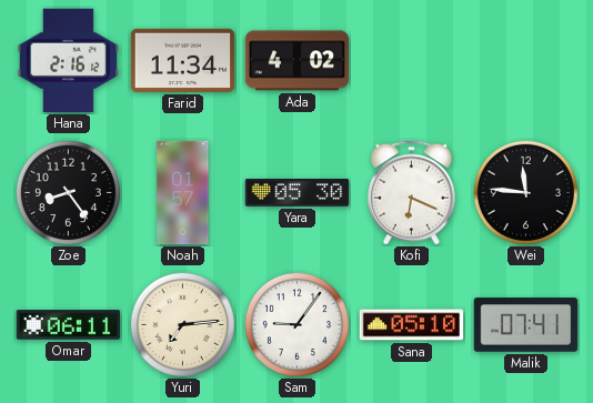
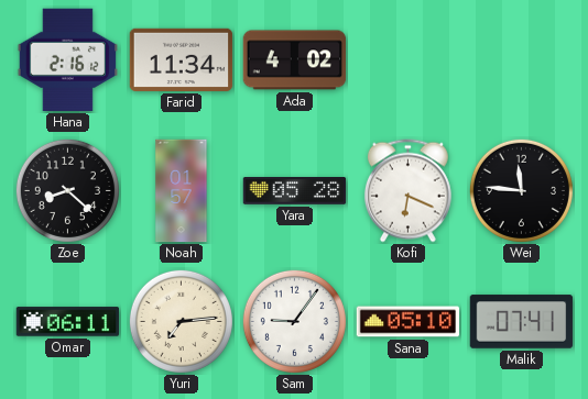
Zoe: 8:24 -> 8:22
Yara: 05:30 -> 05:28
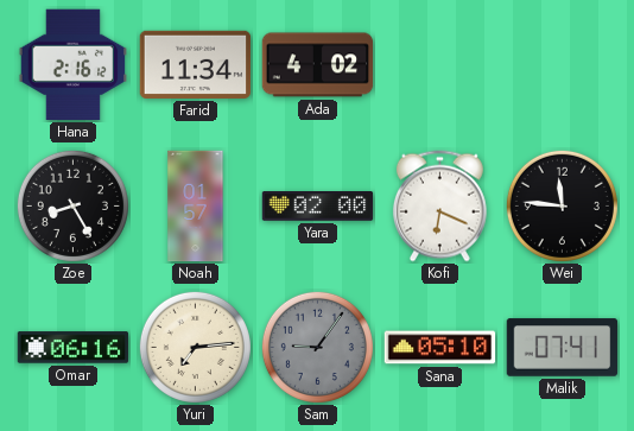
Zoe: 8:22 -> 8:25
Yara: 05:28 -> 02:00
Omar: 06:11 -> 06:16
Sam dial: white -> grey
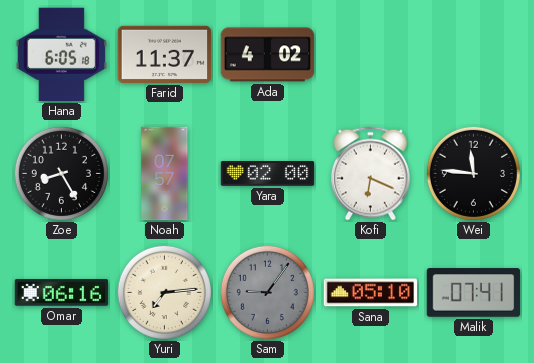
Hana: 2:16 -> 6:05
Farid: 11:34 -> 11:37
Noah: 01:57 -> 07:57
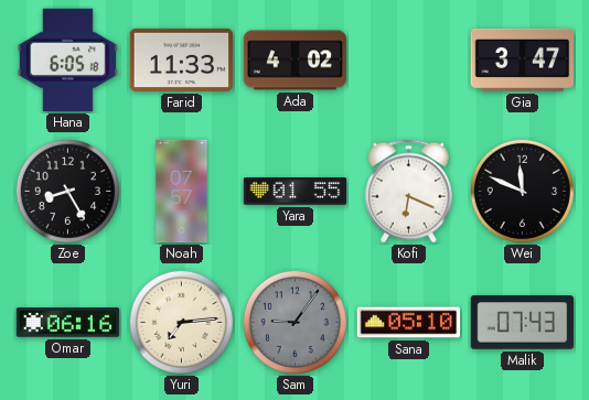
Farid: 11:37 -> 11:33
Gia: none -> 3:47
Yara: 02:00 -> 01:55
Wei: 11:46 -> 11:49
Malik: 07:41 -> 07:43
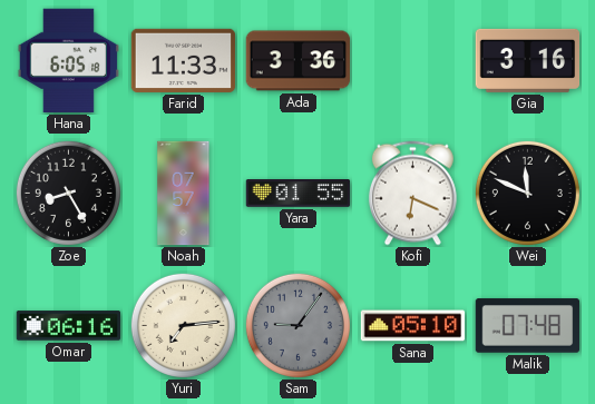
Ada: 4:02 -> 3:36
Gia: 3:47 -> 3:16
Malik: 07:43 -> 07:48
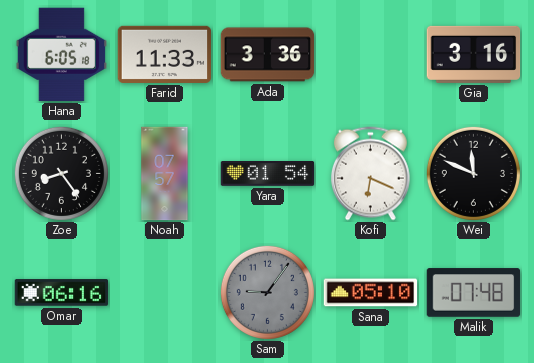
Zoe: 8:25 -> 8:24
Yara: 01:55 -> 01:54
Yuri: 7:14 -> none
